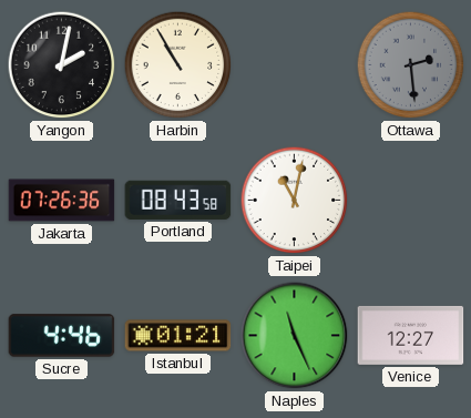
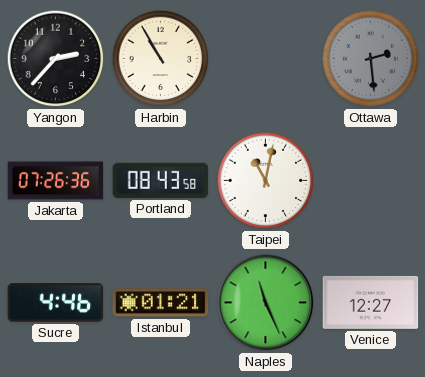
Yangon: 2:02 -> 2:37
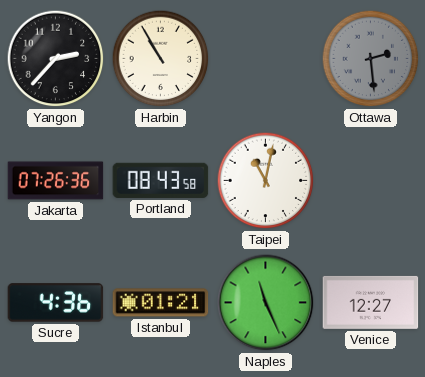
Sucre: 4:46 -> 4:36
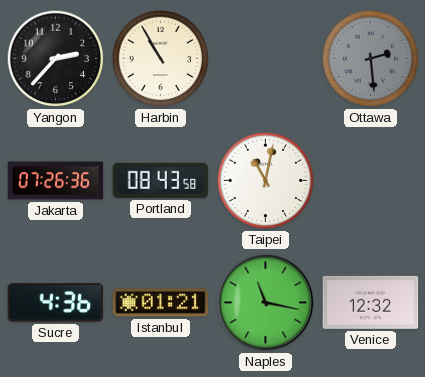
Naples: 11:26 -> 11:17
Venice: 12:27 -> 12:32
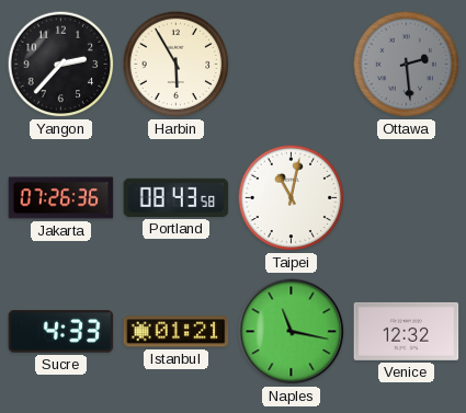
Harbin: 10:55 -> 5:55
Sucre: 4:36 -> 4:33
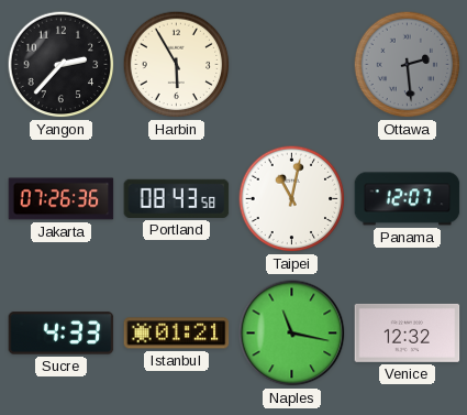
Panama: none -> 12:07
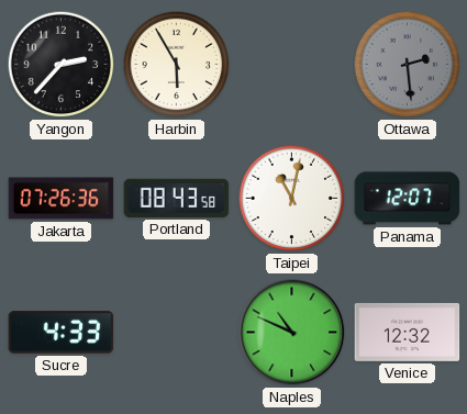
Istanbul: 01:21 -> none
Naples: 11:17 -> 10:49
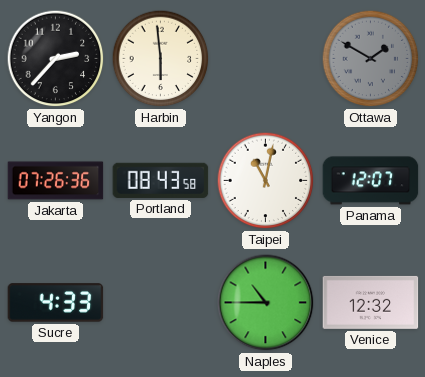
Harbin: 5:55 -> 5:59
Ottawa: 2:29 -> 1:50
Naples: 10:49 -> 10:45
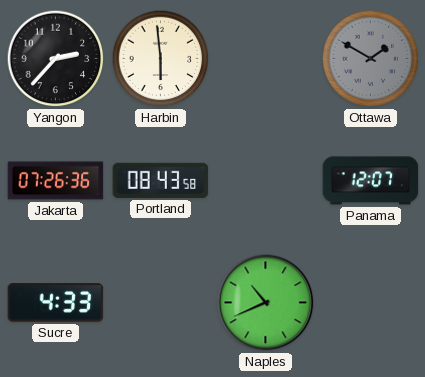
Taipei: 11:02 -> none
Naples: 10:45 -> 10:41
Venice: 12:32 -> none
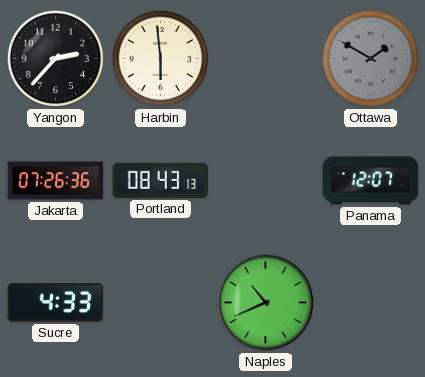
Portland: 08:43:58 -> 08:43:13
